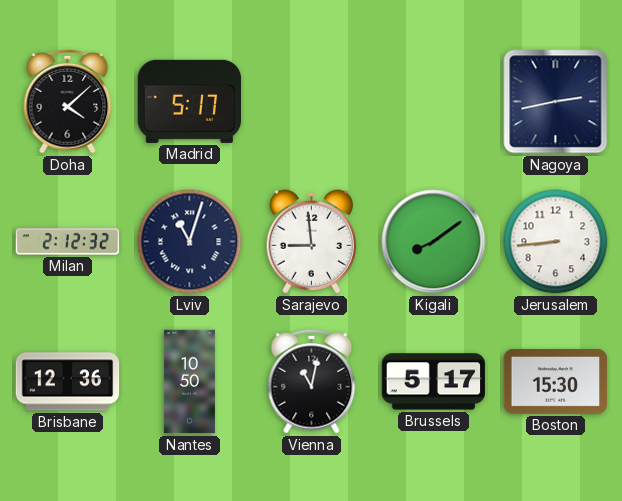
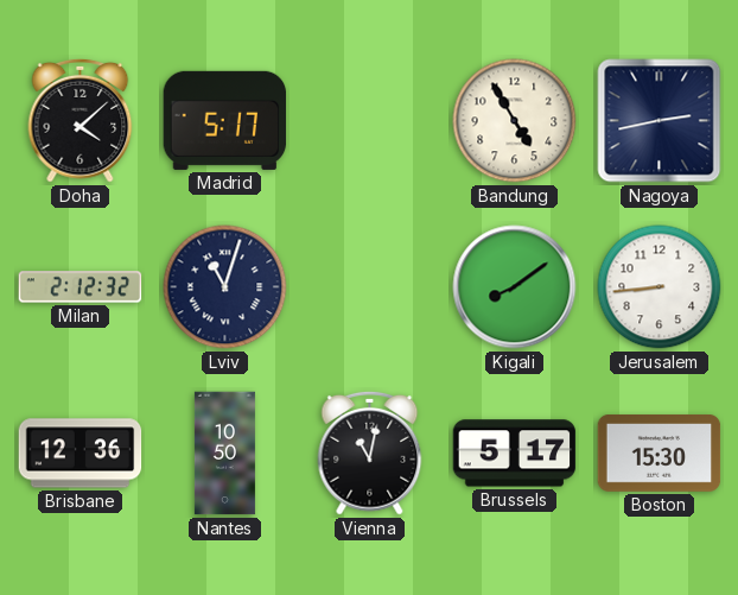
Bandung: none -> 4:55
Sarajevo: 8:59 -> none
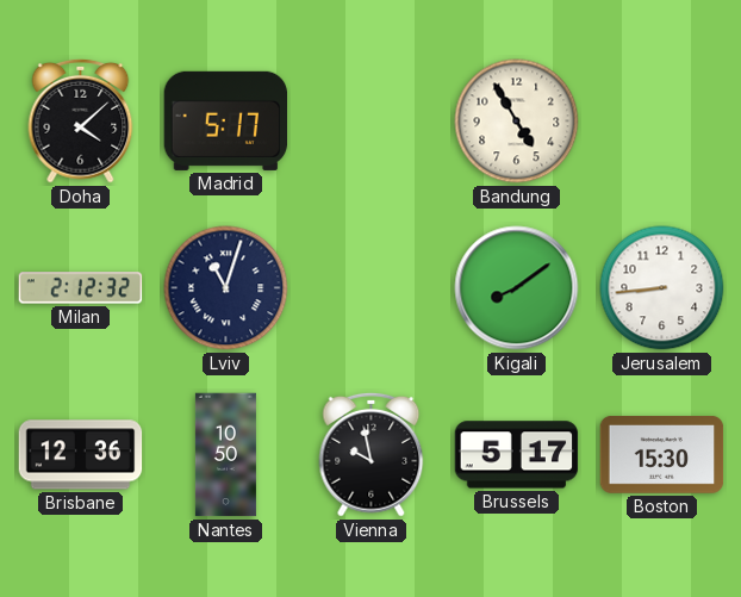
Nagoya: 2:43 -> none
Vienna: 11:02 -> 9:58
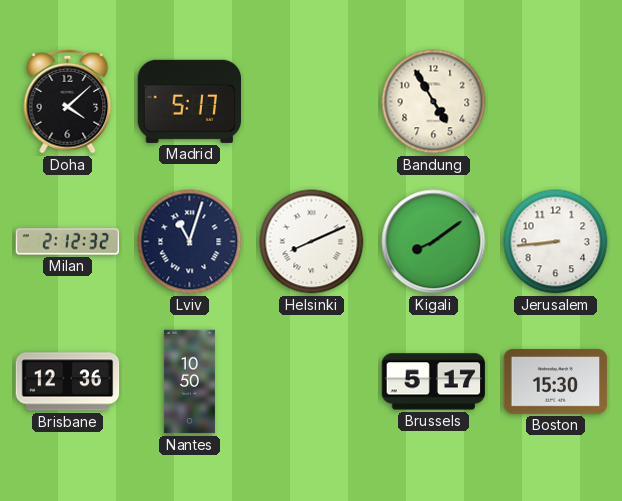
Helsinki: none -> 8:11
Vienna: 9:58 -> none
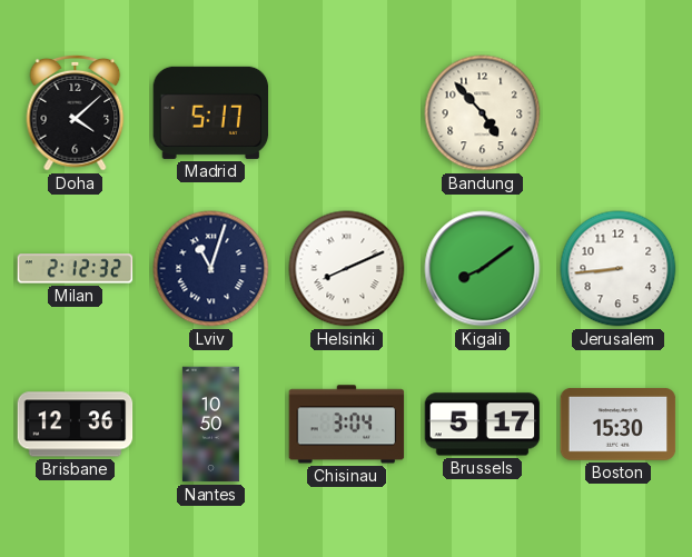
Bandung: 4:55 -> 4:53
Chisinau: none -> 3:04
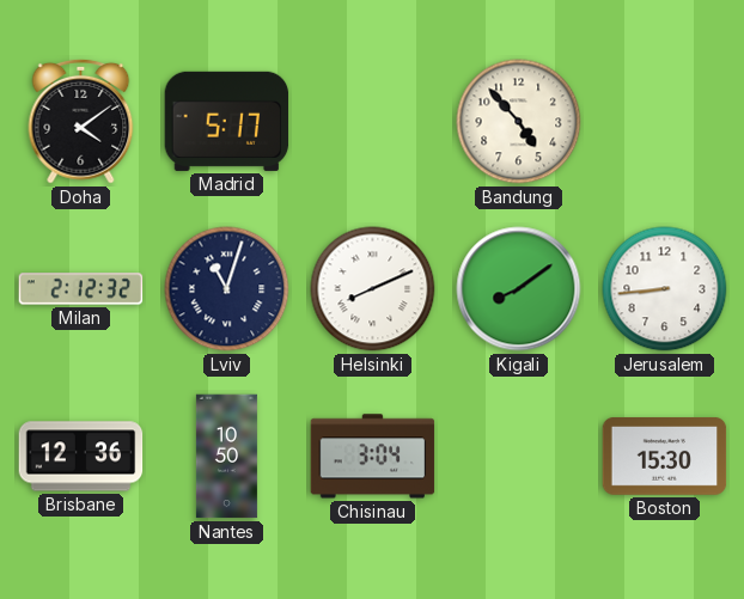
Doha: 4:08 -> 4:09
Brussels: 5:17 -> none
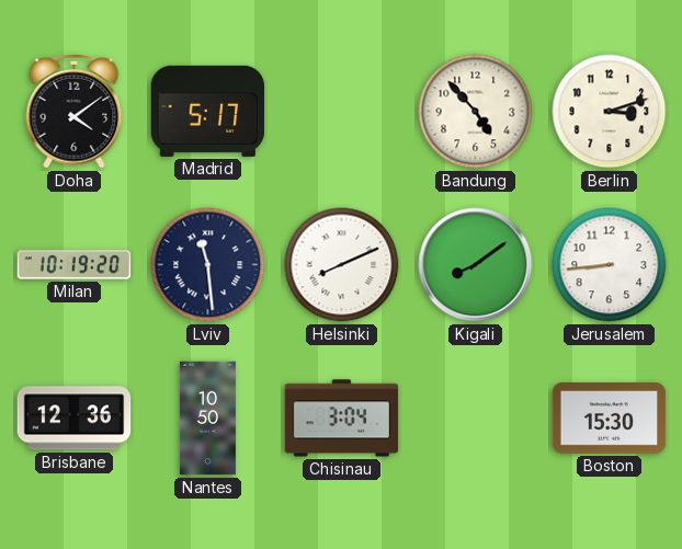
Berlin: none -> 3:12
Milan: 2:12 -> 10:19
Lviv: 11:03 -> 11:29
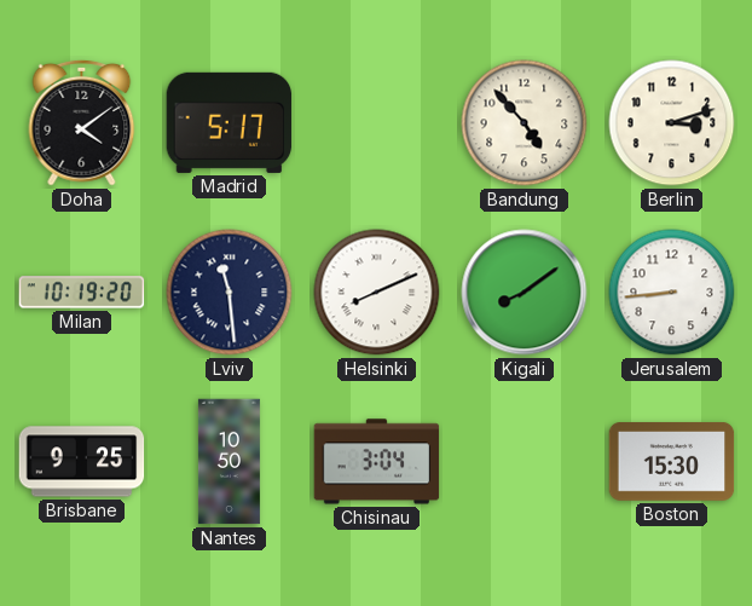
Brisbane: 12:36 -> 9:25
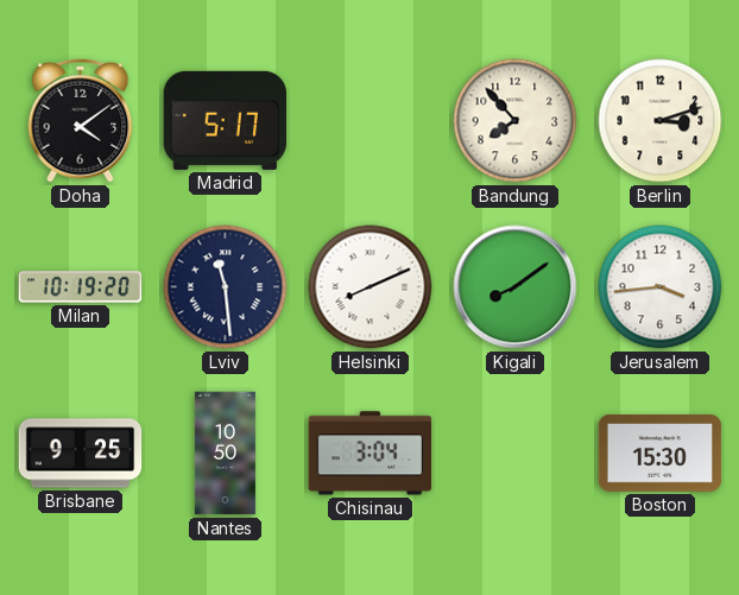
Bandung: 4:53 -> 7:53
Jerusalem: 8:44 -> 3:44
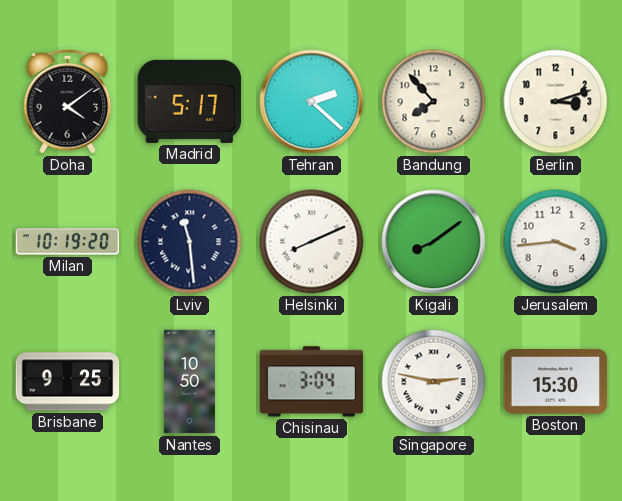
Tehran: none -> 2:22
Singapore: none -> 2:47
